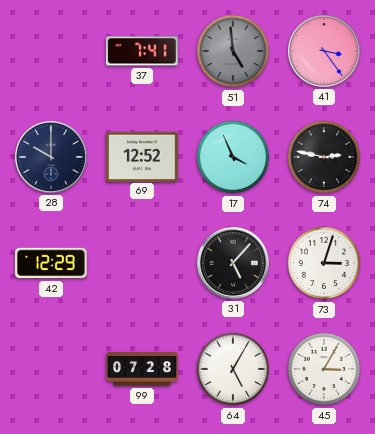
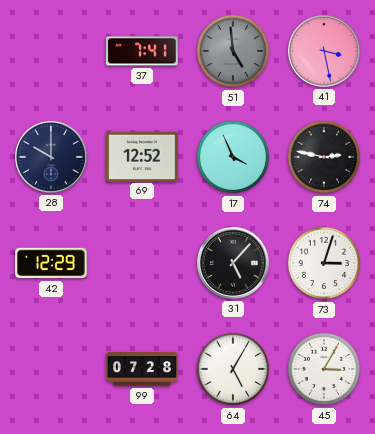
41: 3:24 -> 3:28
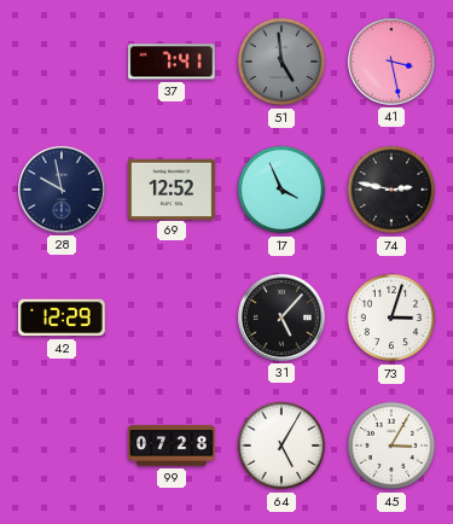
28: 10:00 -> 9:58
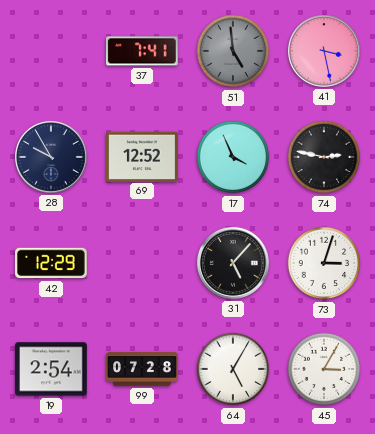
28: 9:58 -> 9:55
19: none -> 2:54
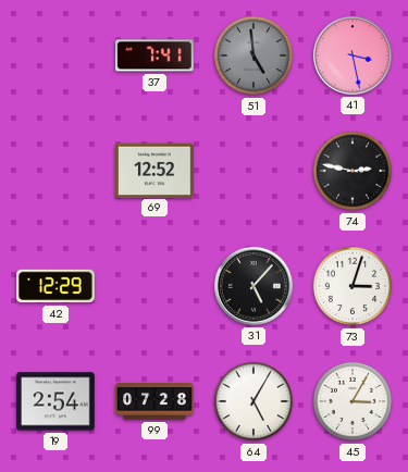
28: 9:55 -> none
17: 3:56 -> none
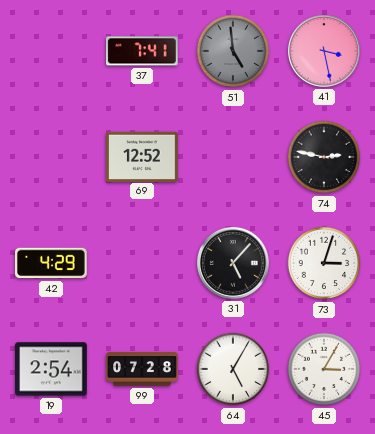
42: 12:29 -> 4:29
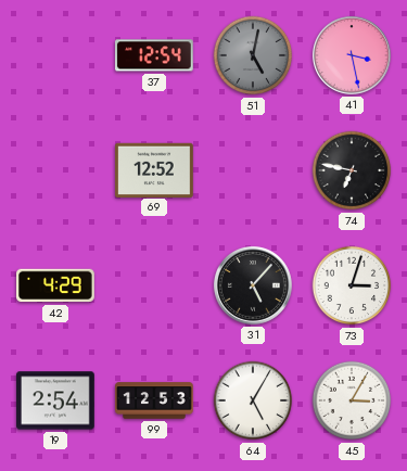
37: 7:41 -> 12:54
51: 4:59 -> 5:02
74: 2:47 -> 6:47
99: 07:28 -> 12:53
